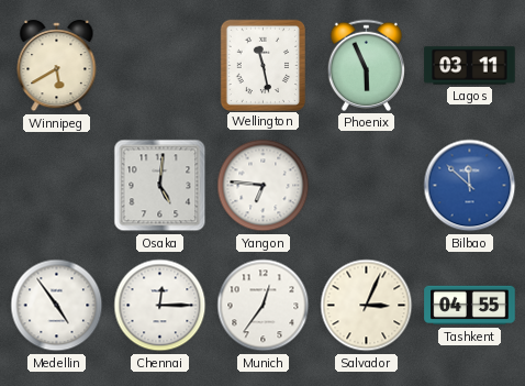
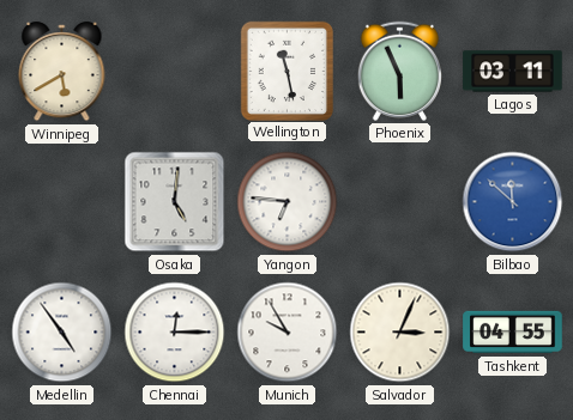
Munich: 12:36 -> 9:55
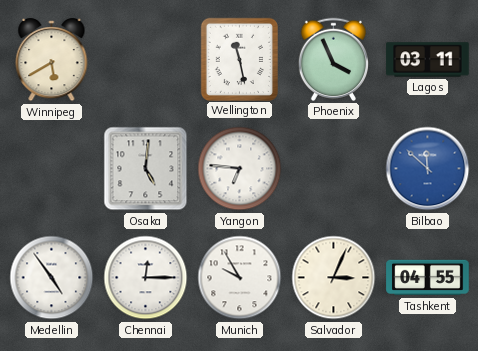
Phoenix: 5:56 -> 3:56
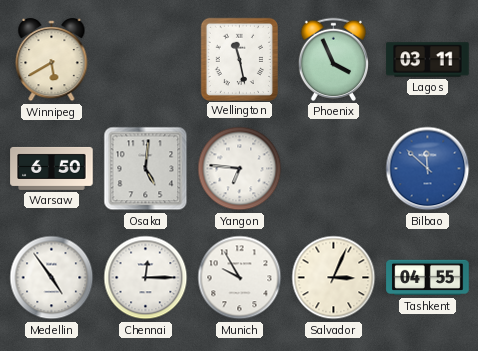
Warsaw: none -> 6:50
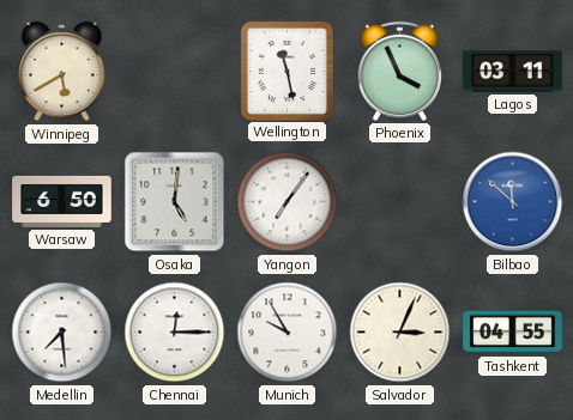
Yangon: 6:46 -> 7:06
Medellin: 4:54 -> 7:29
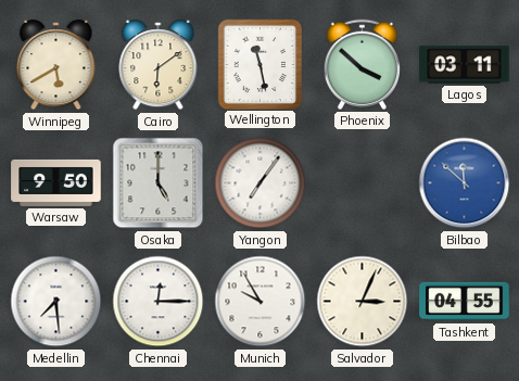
Cairo: none -> 6:09
Phoenix: 3:56 -> 3:52
Warsaw: 6:50 -> 9:50
Osaka: 5:01 -> 5:00
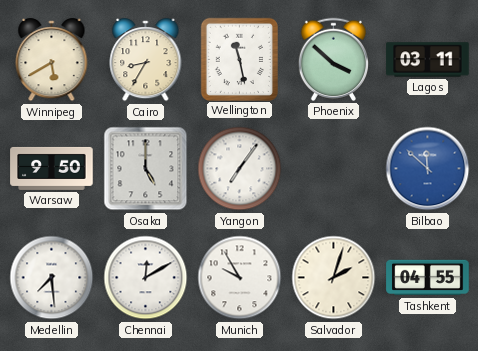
Cairo: 6:09 -> 8:35
Chennai: 12:15 -> 12:10
Salvador: 3:04 -> 2:03
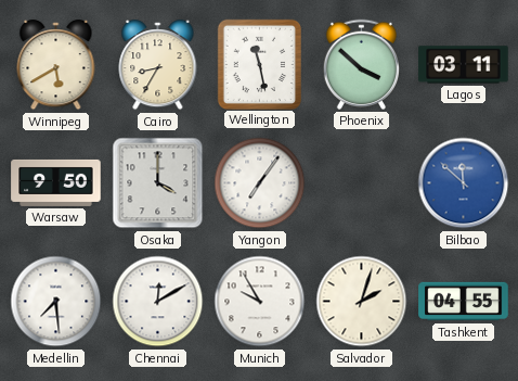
Osaka: 5:00 -> 4:00
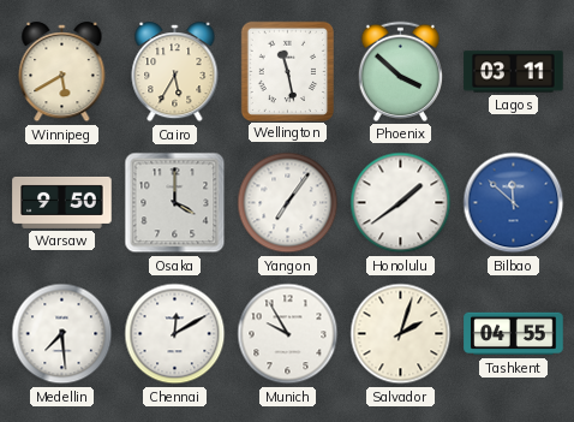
Cairo: 8:35 -> 5:35
Honolulu: none -> 1:39
